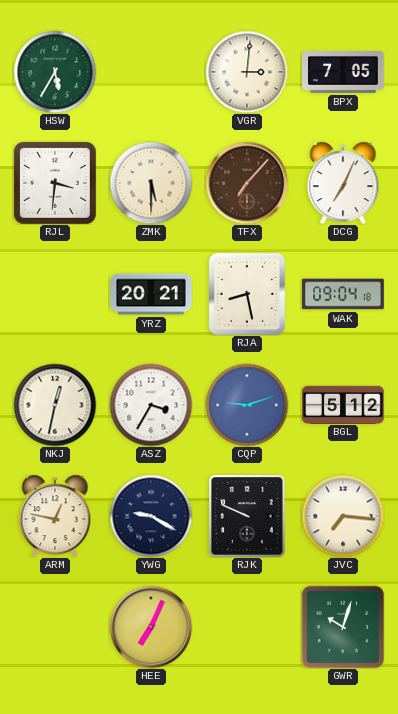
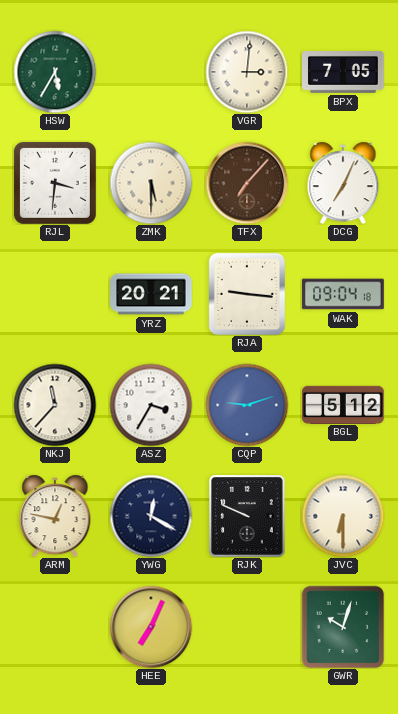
RJA: 8:28 -> 9:16
NKJ: 12:32 -> 11:37
YWG: 9:20 -> 12:20
JVC: 7:16 -> 6:30
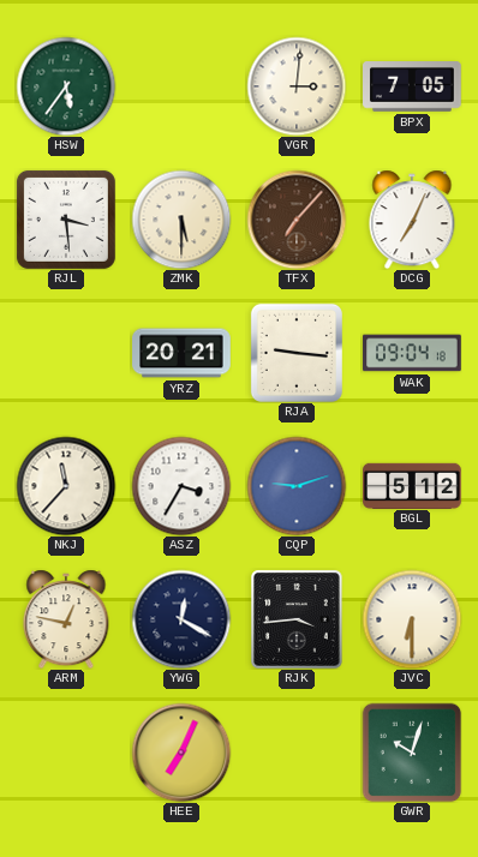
HSW: 5:35 -> 5:36
RJL: 3:31 -> 3:29
RJK: 9:49 -> 3:44
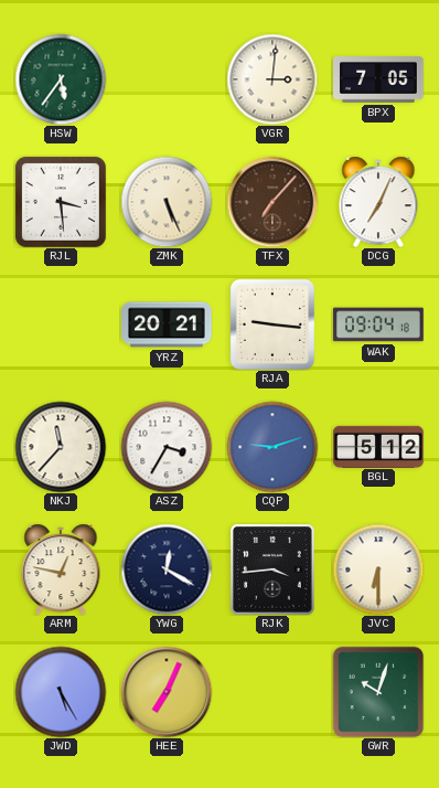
ZMK: 5:30 -> 5:26
JWD: none -> 5:25
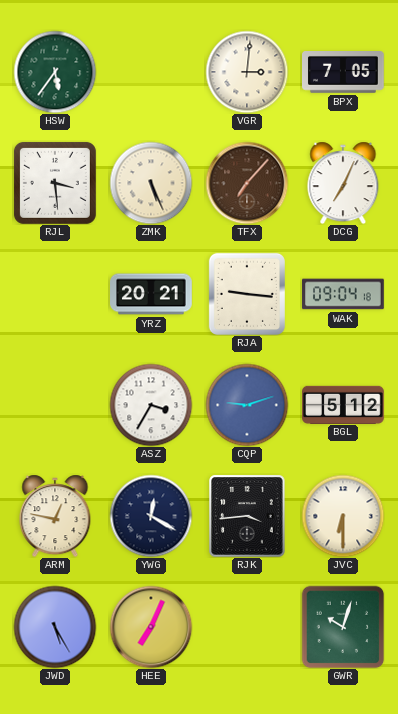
NKJ: 11:37 -> none
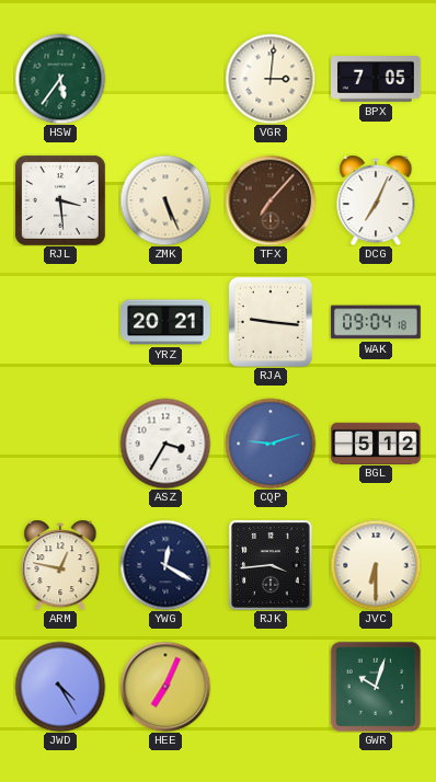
JWD: 5:25 -> 4:25
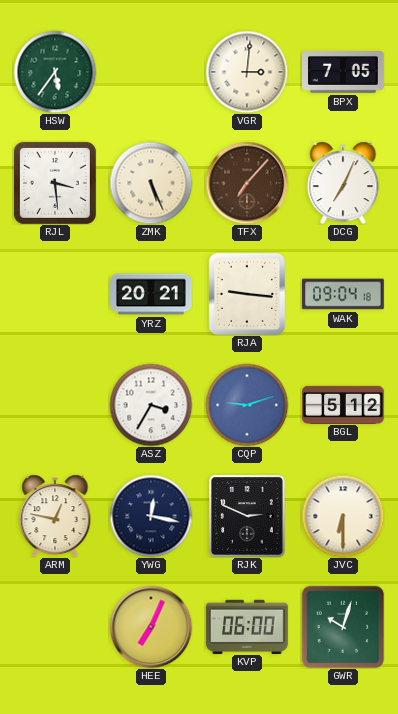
YWG: 12:20 -> 12:17
RJK: 3:44 -> 2:49
JWD: 4:25 -> none
KVP: none -> 06:00
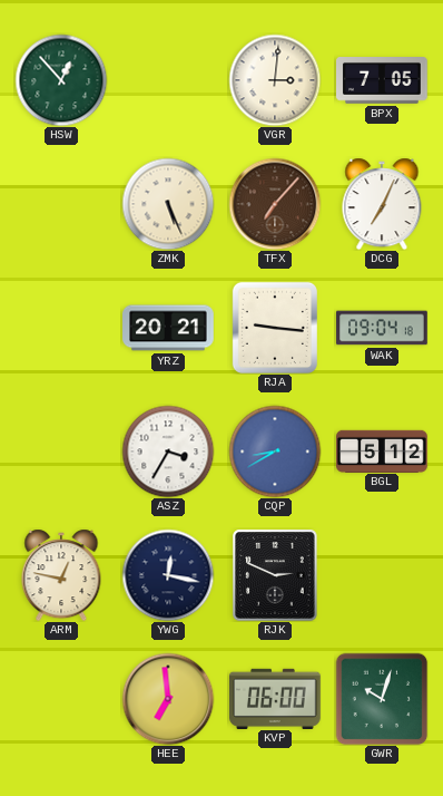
HSW: 5:36 -> 12:53
RJL: 3:29 -> none
CQP: 9:12 -> 8:40
JVC: 6:30 -> none
HEE: 7:04 -> 6:59
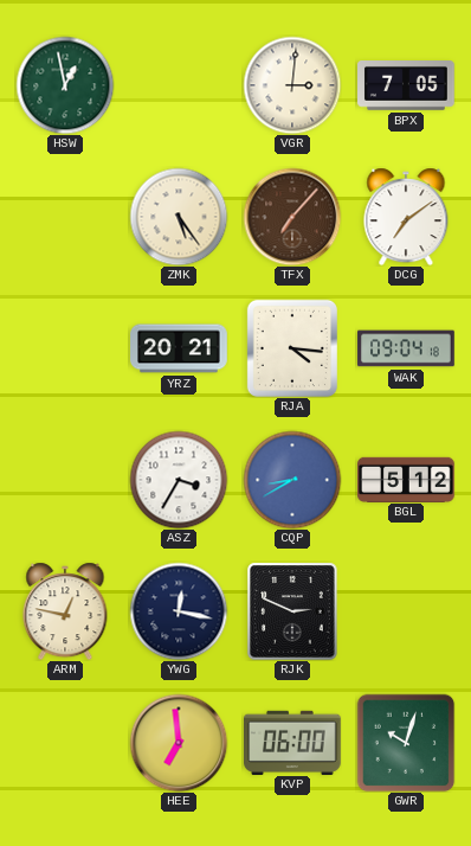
HSW: 12:53 -> 12:58
ZMK: 5:26 -> 5:24
DCG: 7:04 -> 7:09
RJA: 9:16 -> 4:16
